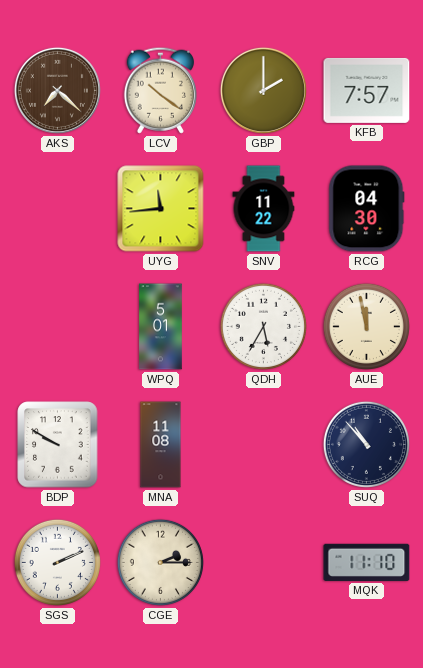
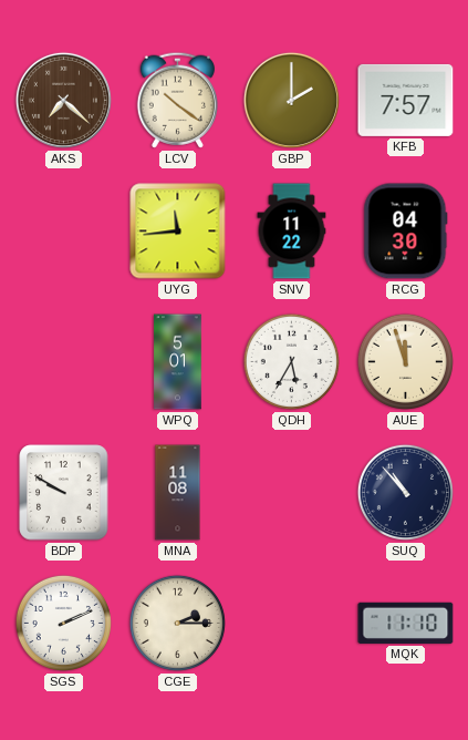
AUE: 11:58 -> 11:57
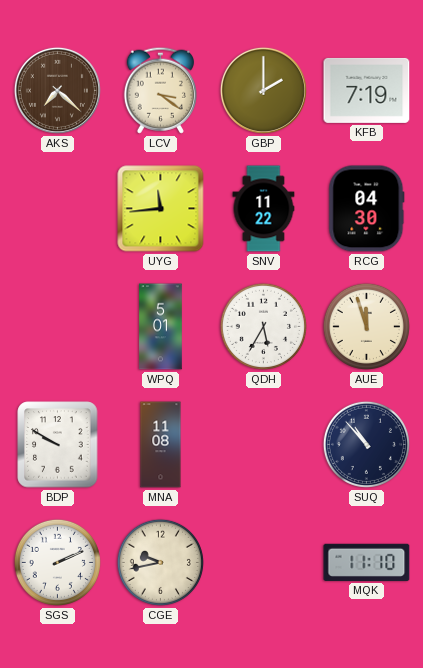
LCV: 10:21 -> 3:21
KFB: 7:57 -> 7:19
CGE: 2:15 -> 9:43
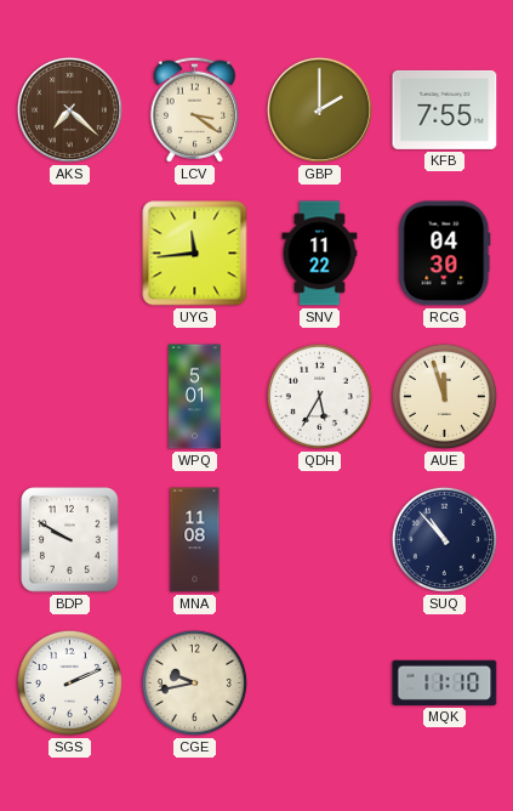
KFB: 7:19 -> 7:55
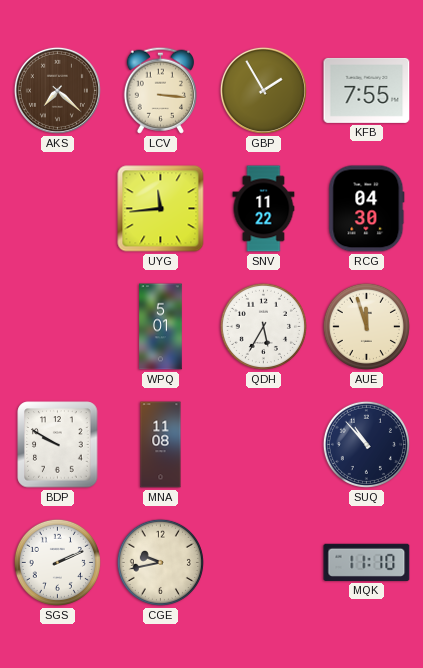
LCV: 3:21 -> 3:16
GBP: 2:00 -> 1:55
